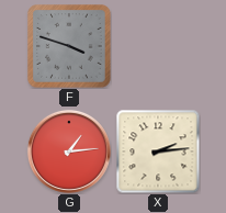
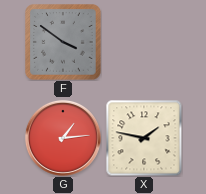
F: 3:48 -> 3:51
X: 2:14 -> 1:47
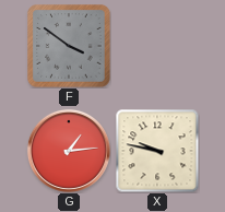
X: 1:47 -> 9:47
